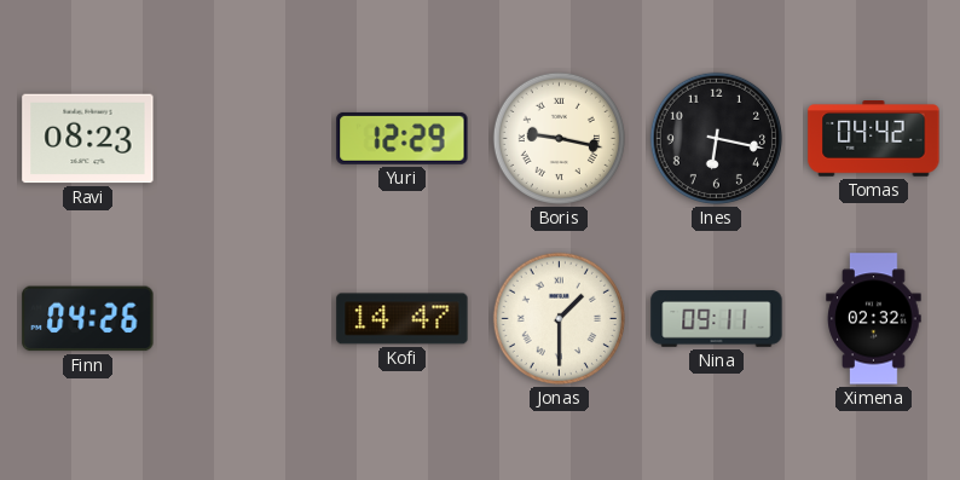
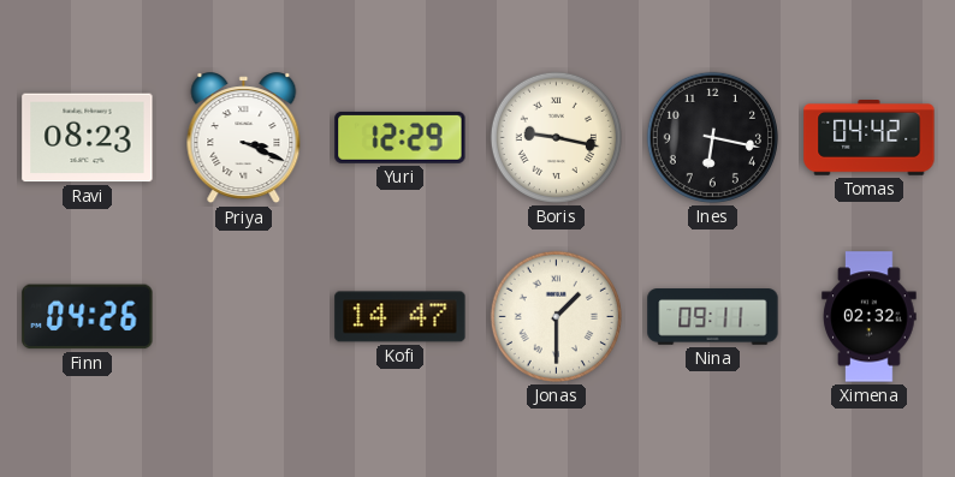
Priya: none -> 3:19
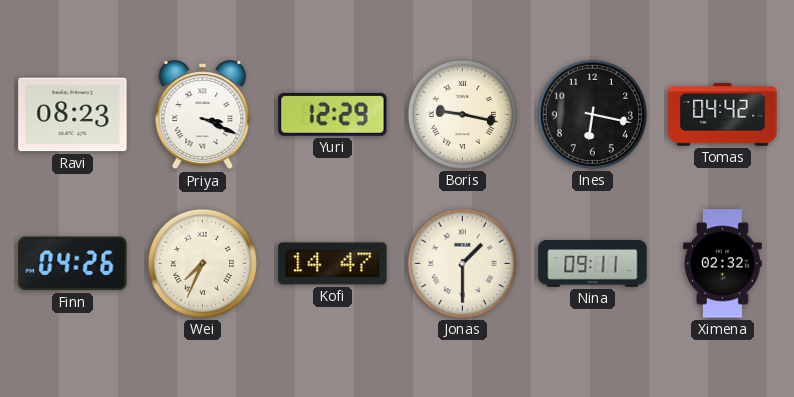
Wei: none -> 7:34
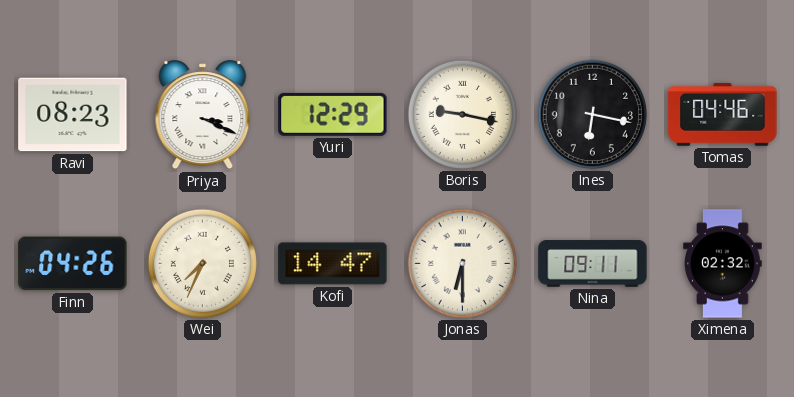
Tomas: 04:42 -> 04:46
Jonas: 1:30 -> 6:30
